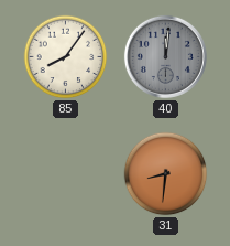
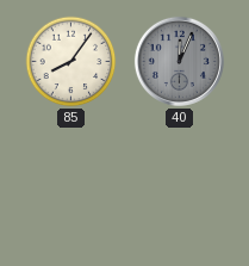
40: 12:01 -> 12:04
31: 8:31 -> none
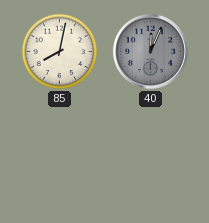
85: 8:06 -> 8:02
